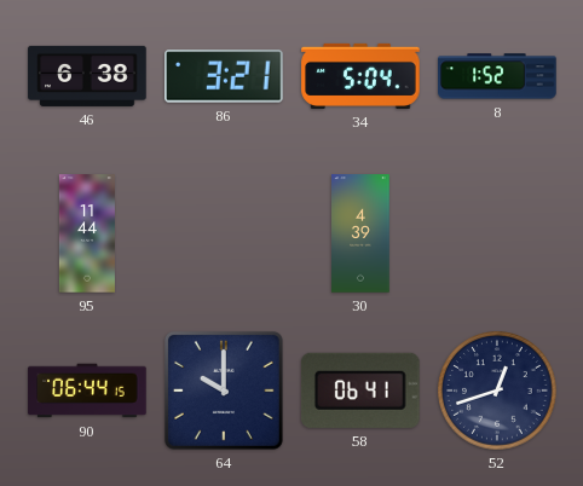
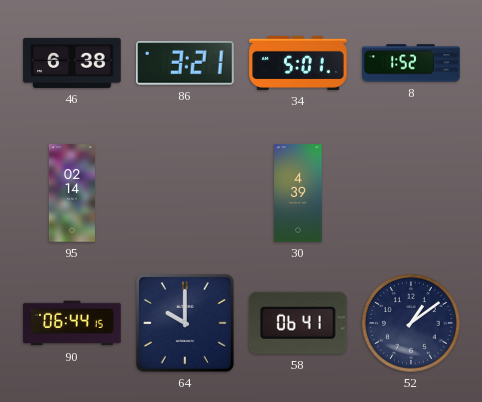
34: 5:04 -> 5:01
95: 11:44 -> 02:14
52: 12:42 -> 1:09
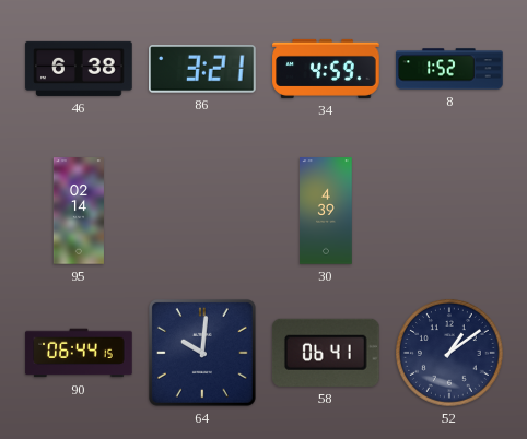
34: 5:01 -> 4:59
64: 10:00 -> 10:01
